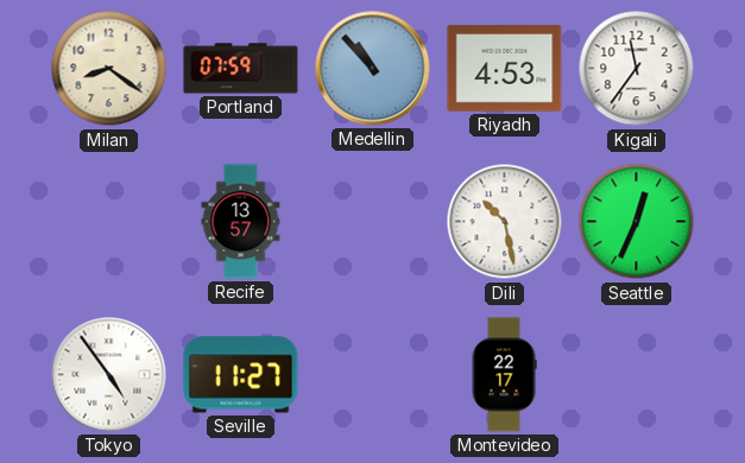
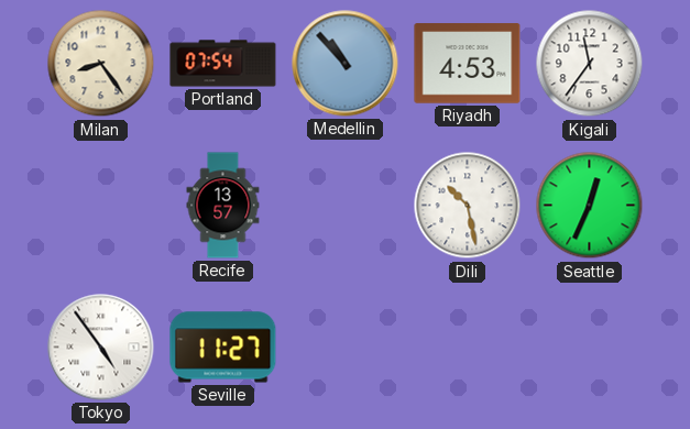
Milan: 8:21 -> 8:24
Portland: 07:59 -> 07:54
Montevideo: 22:17 -> none
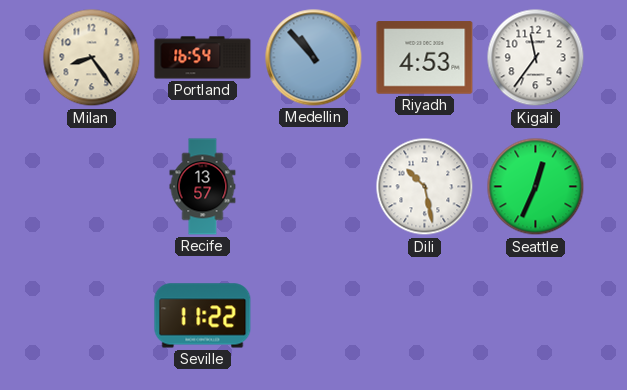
Portland: 07:54 -> 16:54
Tokyo: 4:54 -> none
Seville: 11:27 -> 11:22
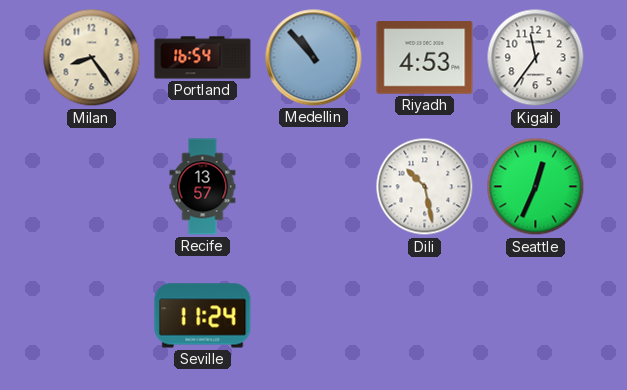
Seville: 11:22 -> 11:24
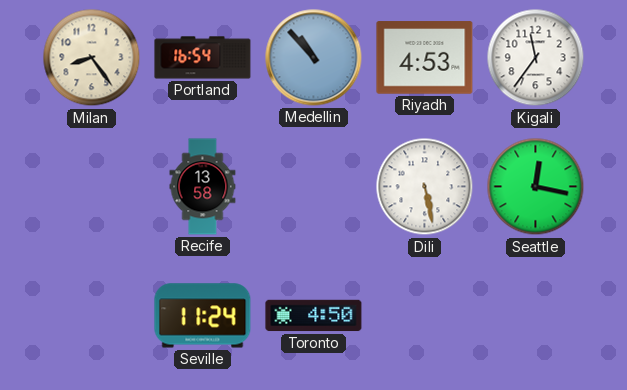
Recife: 13:57 -> 13:58
Dili: 10:28 -> 5:28
Seattle: 12:34 -> 12:17
Toronto: none -> 4:50
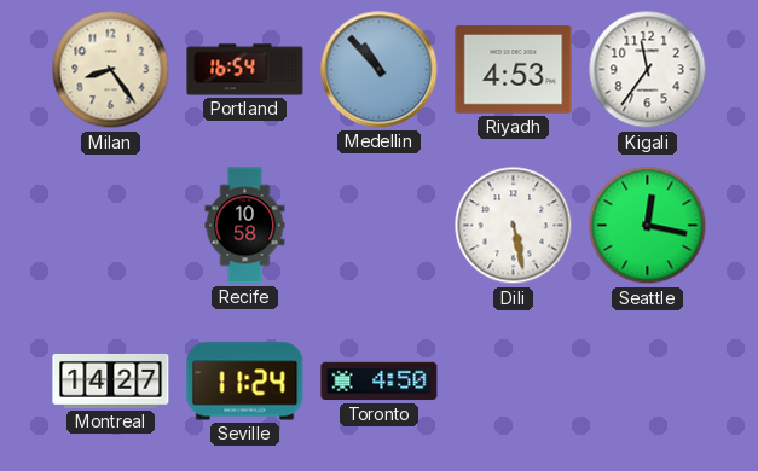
Recife: 13:58 -> 10:58
Montreal: none -> 14:27
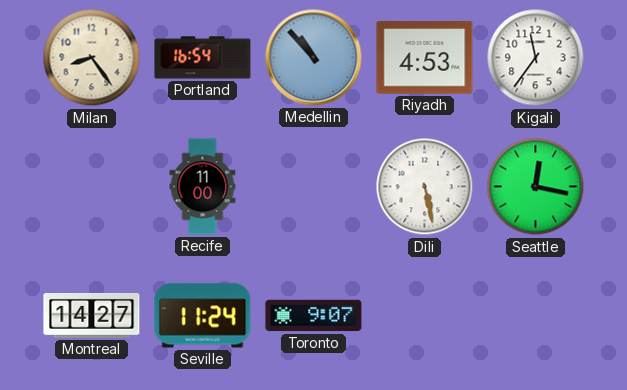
Recife: 10:58 -> 11:00
Toronto: 4:50 -> 9:07
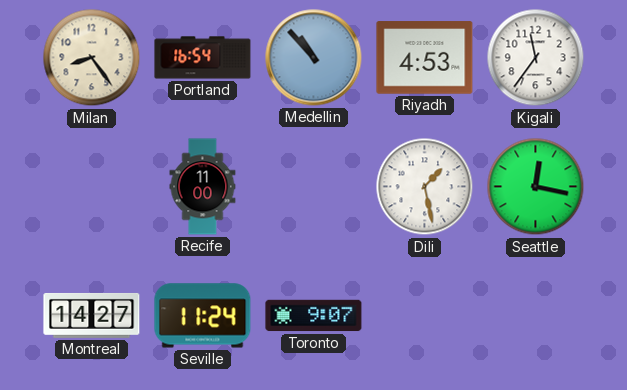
Dili: 5:28 -> 1:28
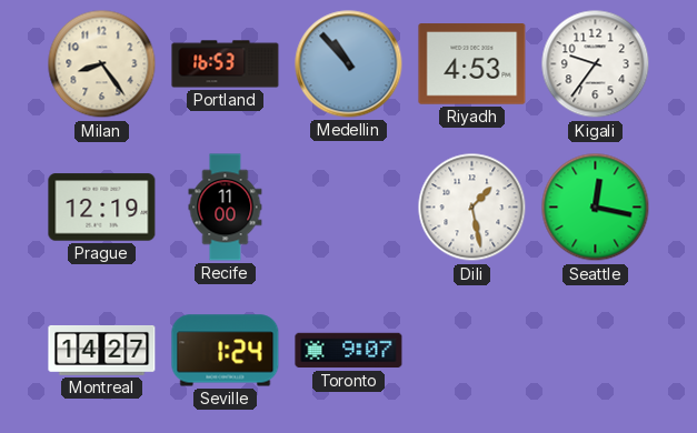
Portland: 16:54 -> 16:53
Kigali: 11:36 -> 9:36
Prague: none -> 12:19
Seville: 11:24 -> 1:24
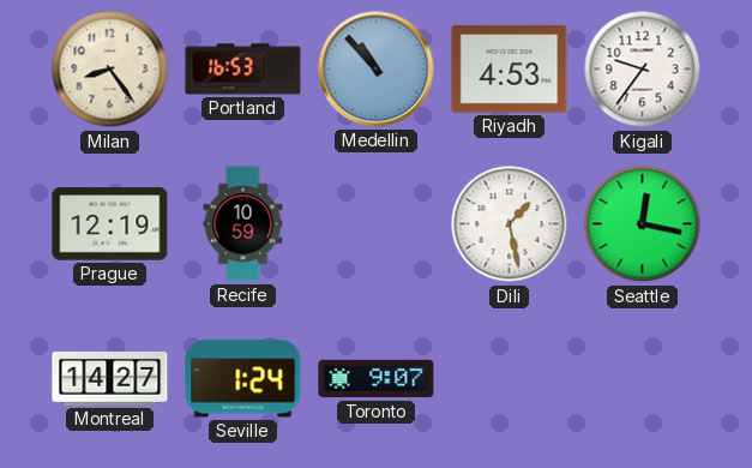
Recife: 11:00 -> 10:59
